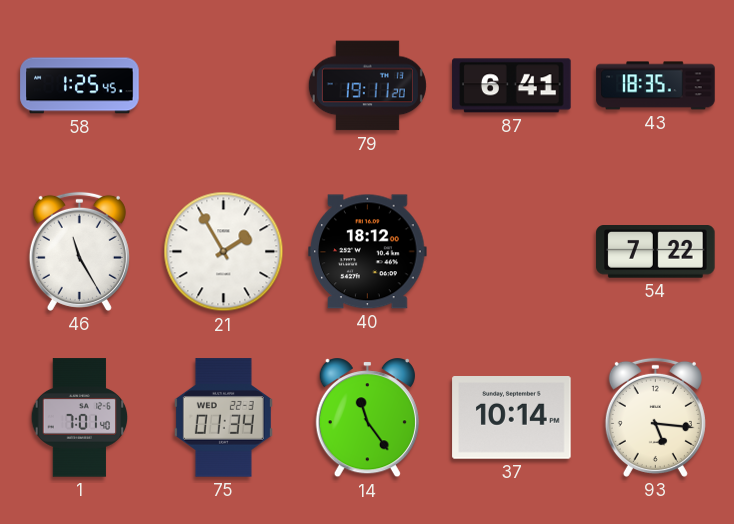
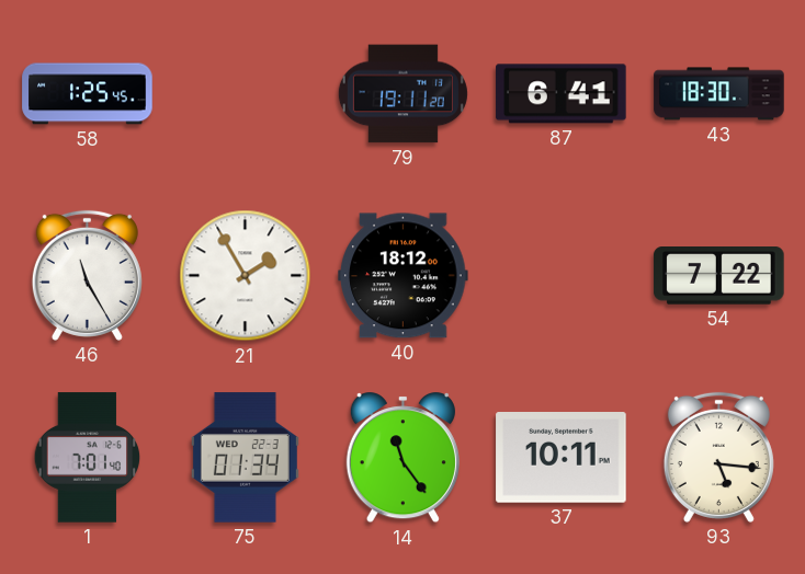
43: 18:35 -> 18:30
37: 10:14 -> 10:11
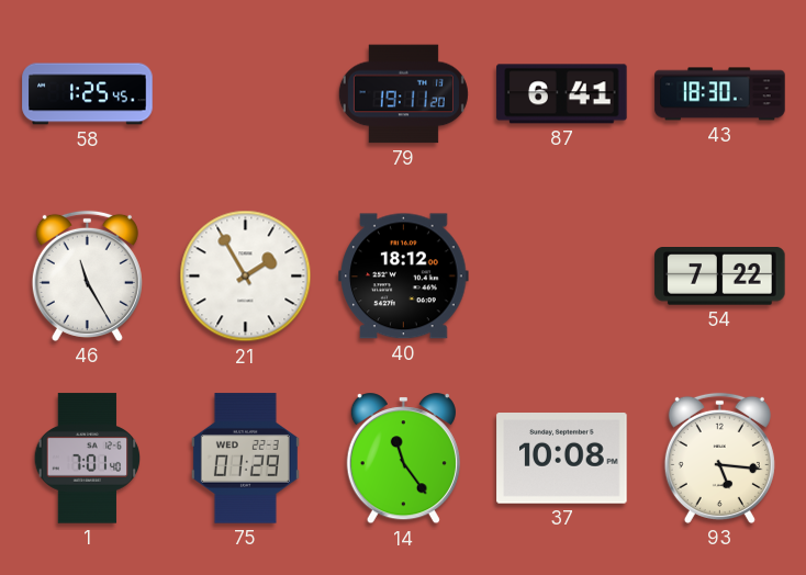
75: 01:34 -> 01:29
37: 10:11 -> 10:08
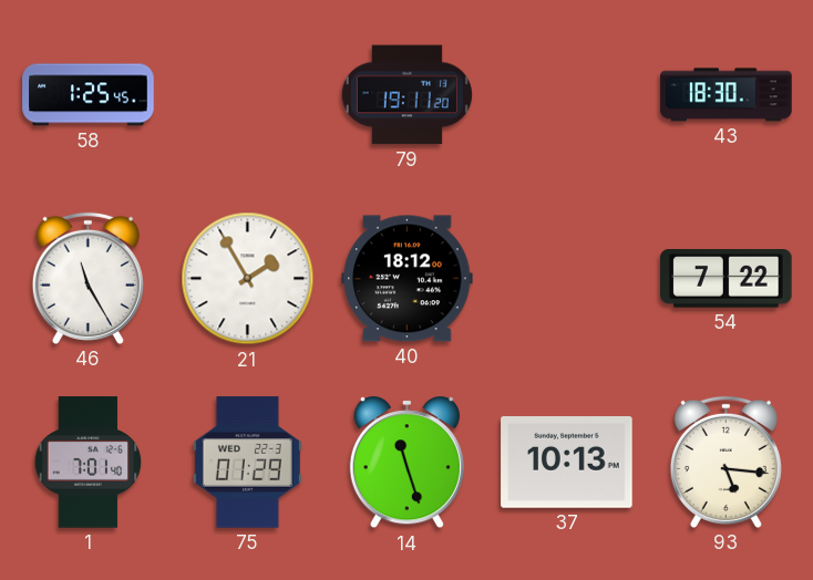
87: 6:41 -> none
14: 11:24 -> 11:27
37: 10:08 -> 10:13
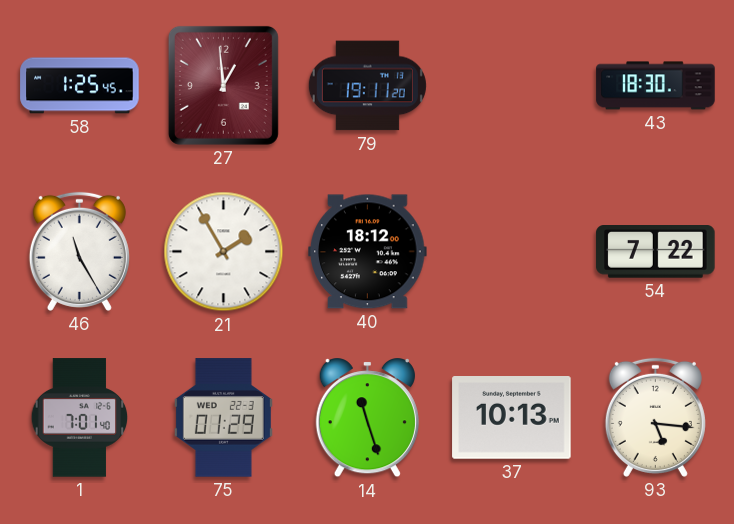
27: none -> 12:59
